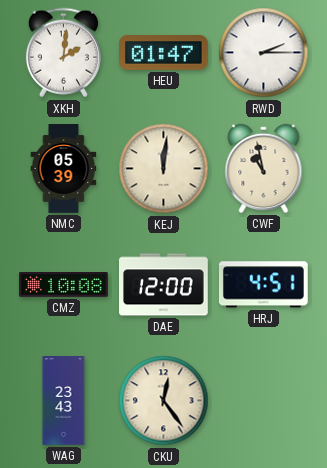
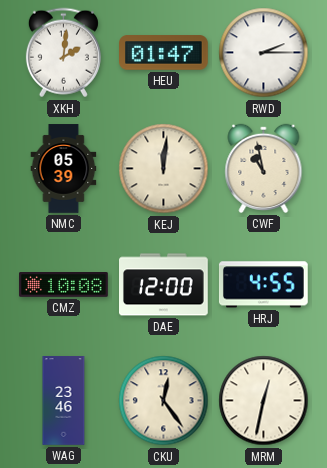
HRJ: 4:51 -> 4:55
WAG: 23:43 -> 23:46
MRM: none -> 12:32
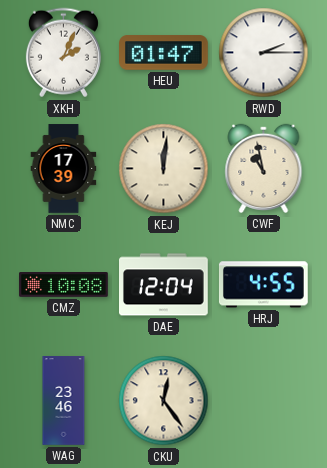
XKH: 2:01 -> 2:04
NMC: 05:39 -> 17:39
DAE: 12:00 -> 12:04
MRM: 12:32 -> none
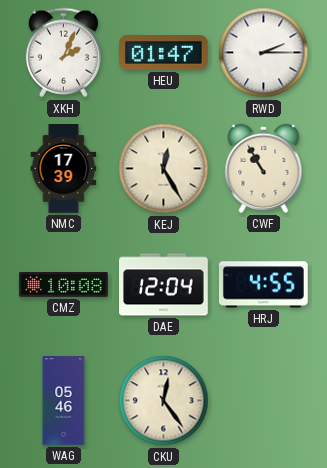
KEJ: 12:01 -> 12:25
CWF: 10:58 -> 10:55
WAG: 23:46 -> 05:46
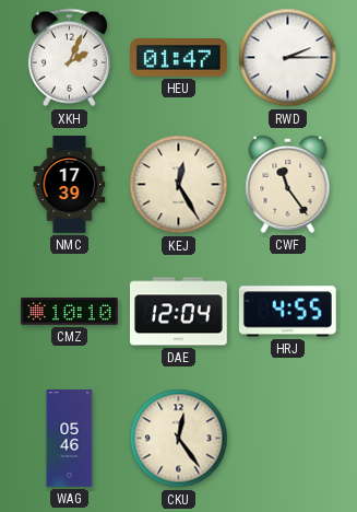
CWF: 10:55 -> 11:24
CMZ: 10:08 -> 10:10
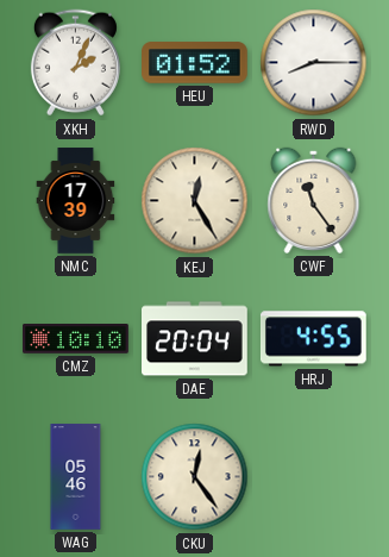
HEU: 01:47 -> 01:52
RWD: 2:15 -> 8:15
DAE: 12:04 -> 20:04
